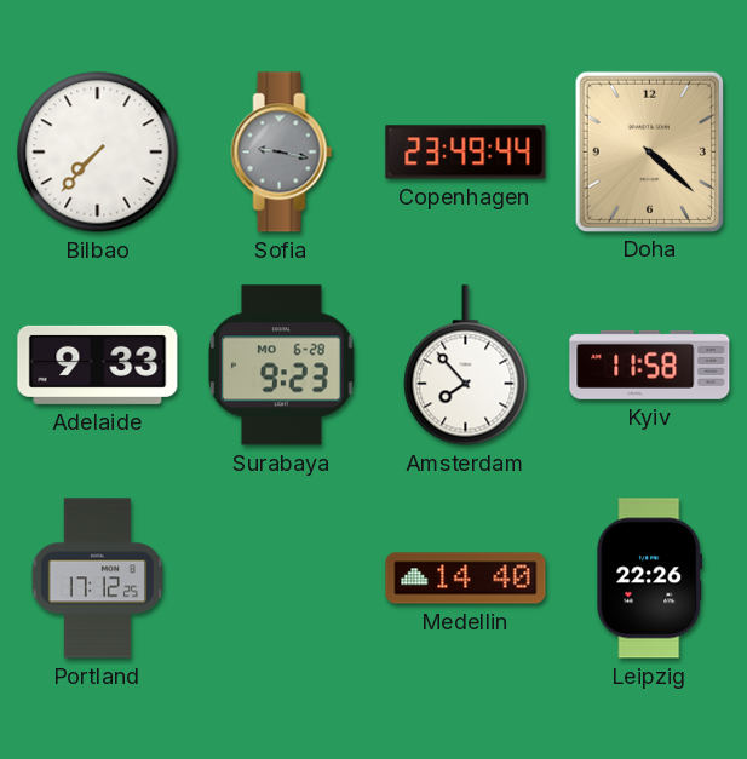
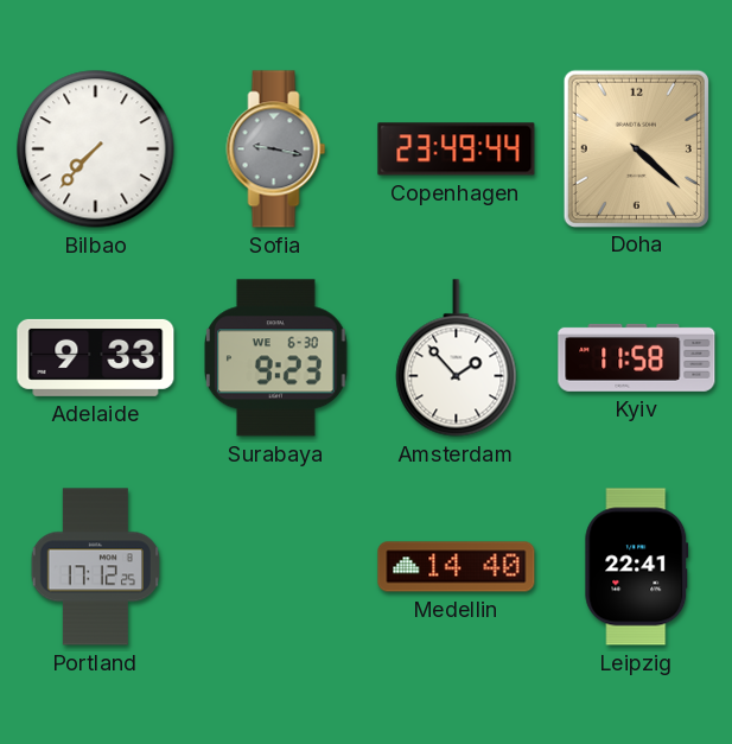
Surabaya date: MO 6-28 -> WE 6-30
Amsterdam: 7:53 -> 1:53
Leipzig: 22:26 -> 22:41
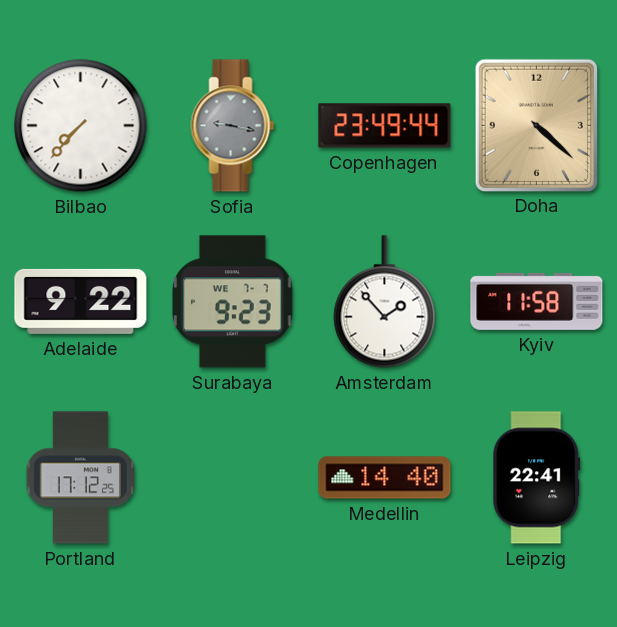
Adelaide: 9:33 -> 9:22
Surabaya date: WE 6-30 -> WE 7-7
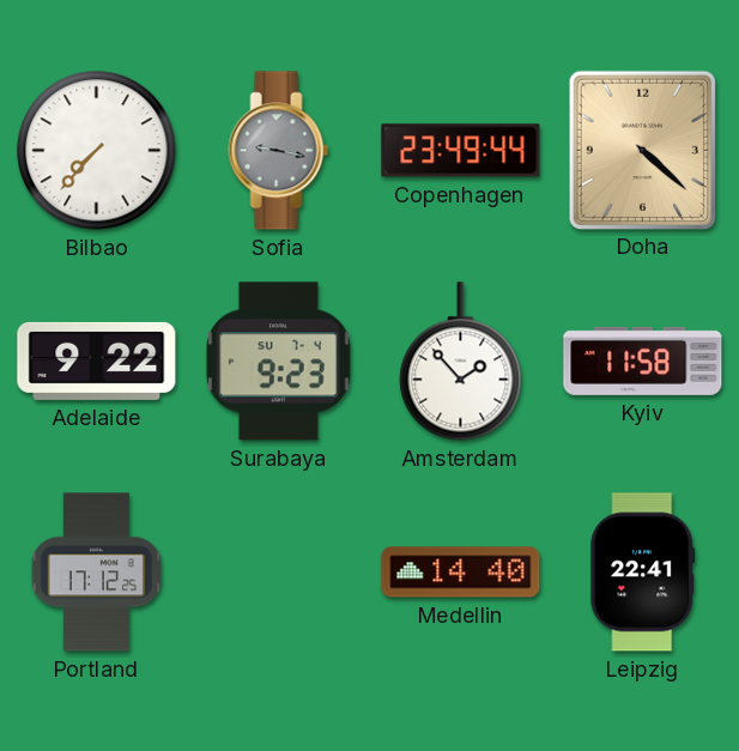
Surabaya date: WE 7-7 -> SU 7-4
